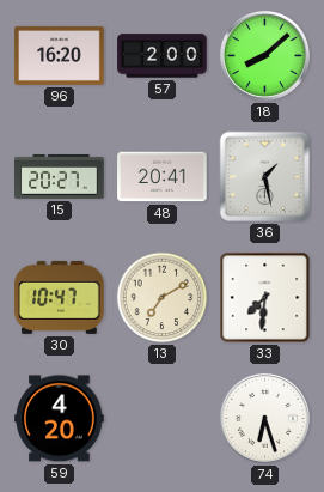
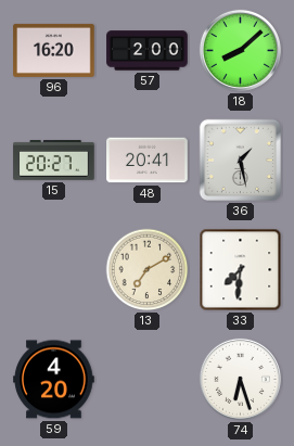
30: 10:47 -> none
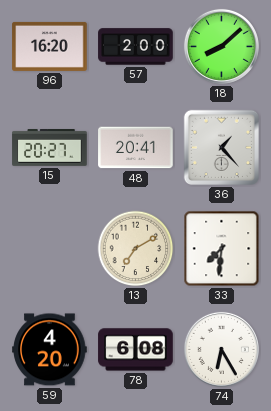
36: 1:28 -> 1:23
78: none -> 6:08
74: 6:27 -> 6:25
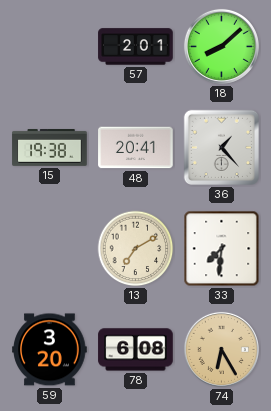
96: 16:20 -> none
57: 2:00 -> 2:01
15: 20:27 -> 19:38
59: 4:20 -> 3:20
74 dial: white -> champagne
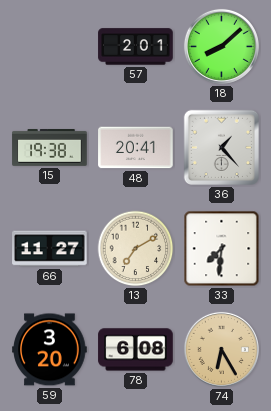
66: none -> 11:27
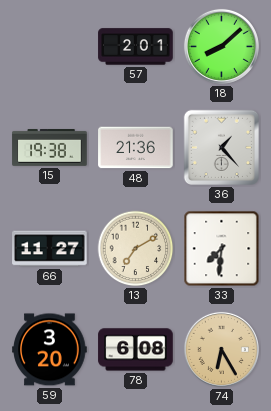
48: 20:41 -> 21:36
